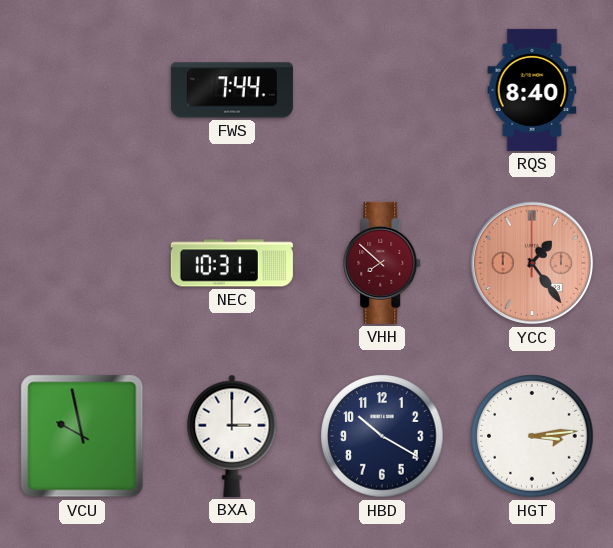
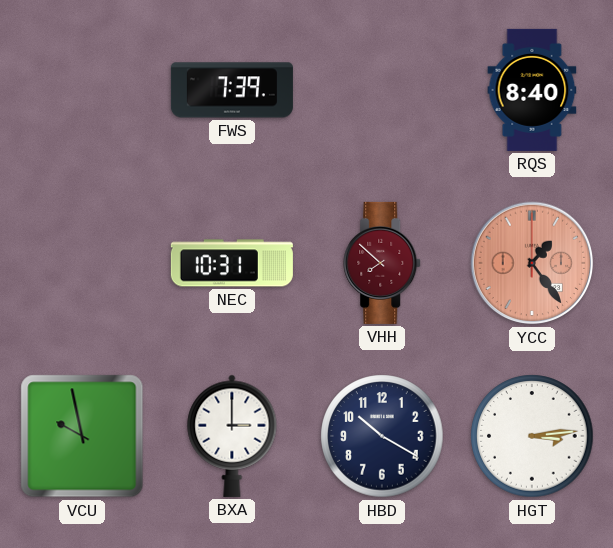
FWS: 7:44 -> 7:39
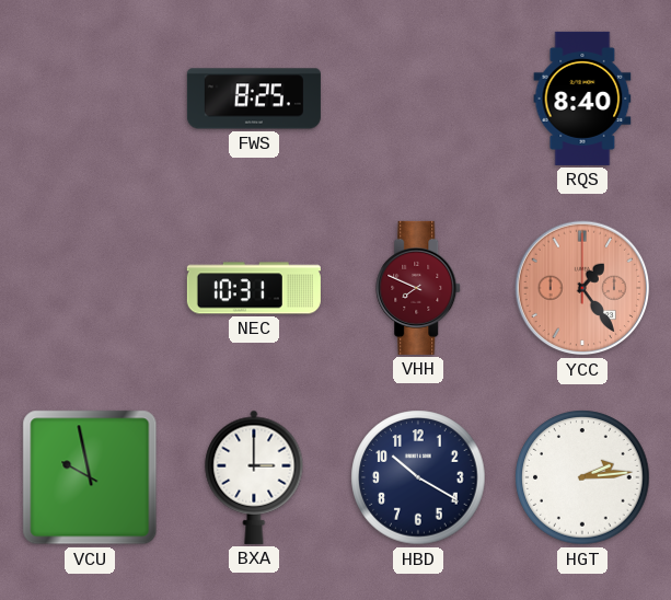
FWS: 7:39 -> 8:25
VHH: 7:52 -> 7:49
HGT: 3:14 -> 2:14
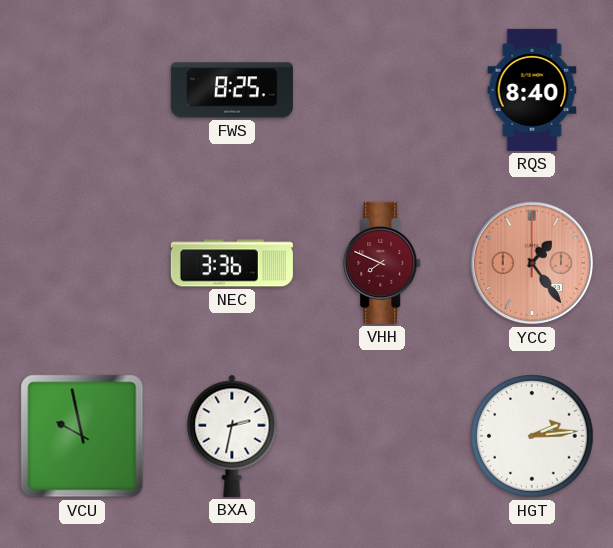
NEC: 10:31 -> 3:36
BXA: 3:00 -> 2:32
HBD: 10:20 -> none
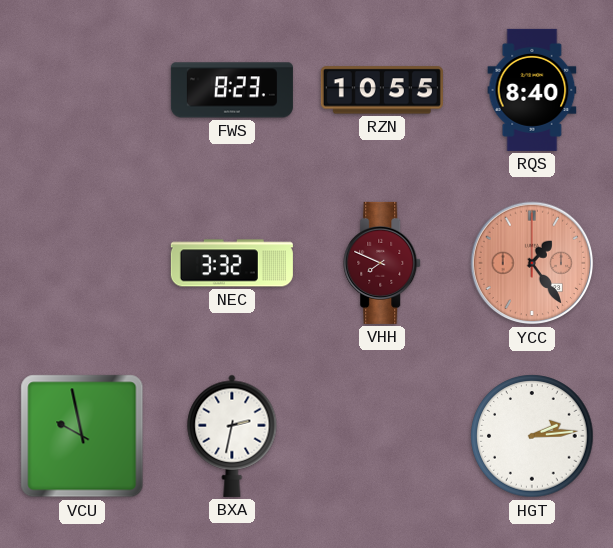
FWS: 8:25 -> 8:23
RZN: none -> 10:55
NEC: 3:36 -> 3:32
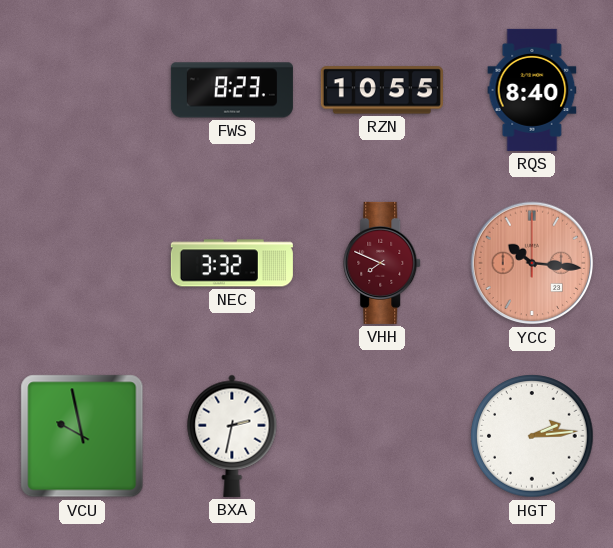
YCC: 1:24 -> 10:16
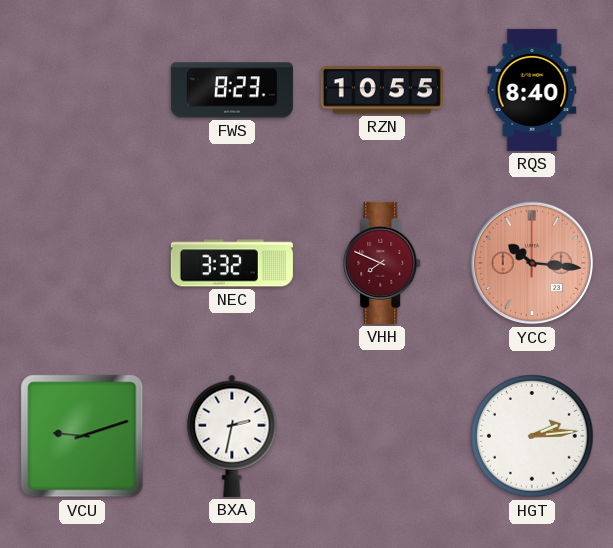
VCU: 9:58 -> 9:12
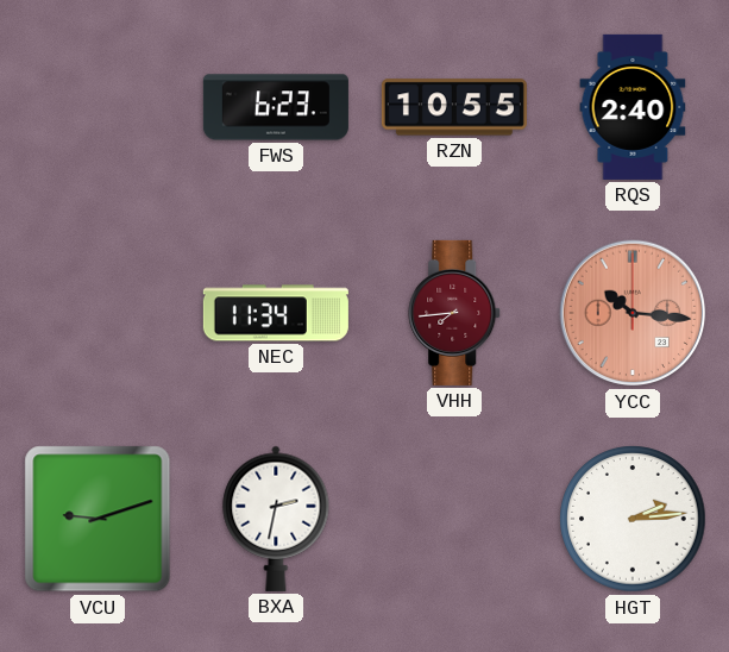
FWS: 8:23 -> 6:23
RQS: 8:40 -> 2:40
NEC: 3:32 -> 11:34
VHH: 7:49 -> 7:44
